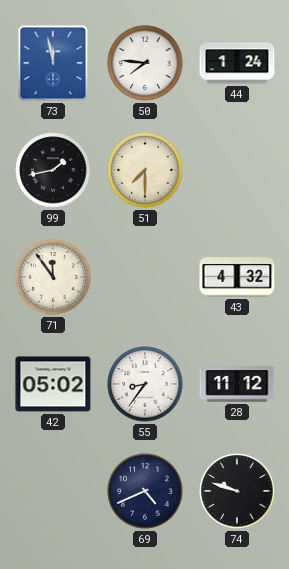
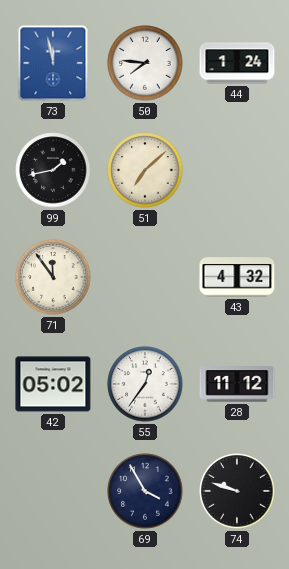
51: 7:30 -> 7:08
55: 8:36 -> 12:36
69: 4:41 -> 3:55
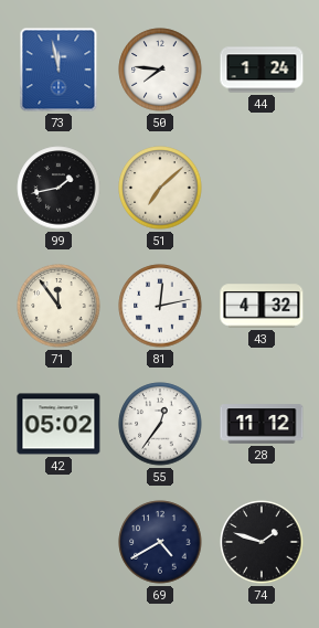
81: none -> 12:13
69: 3:55 -> 4:40
74: 9:48 -> 1:48
